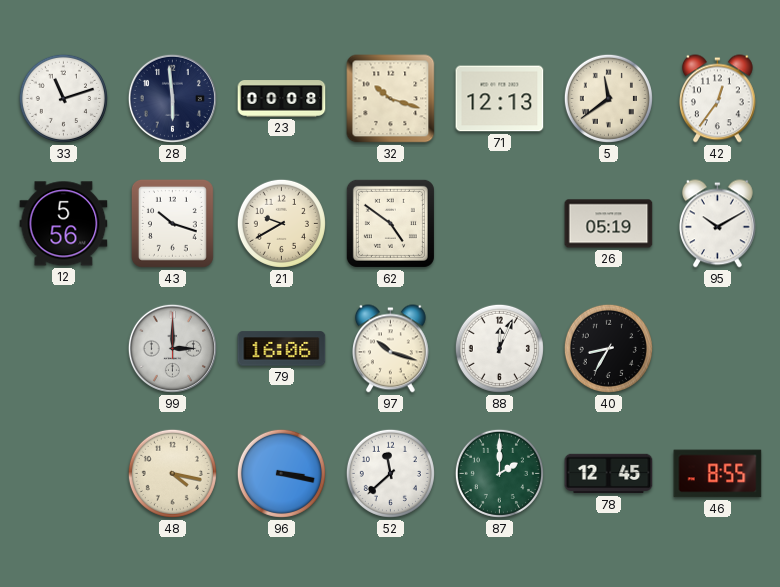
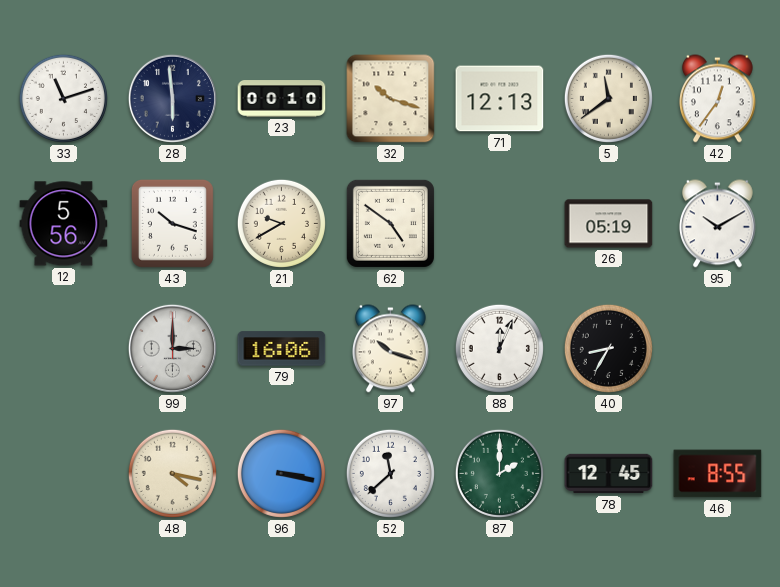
23: 00:08 -> 00:10
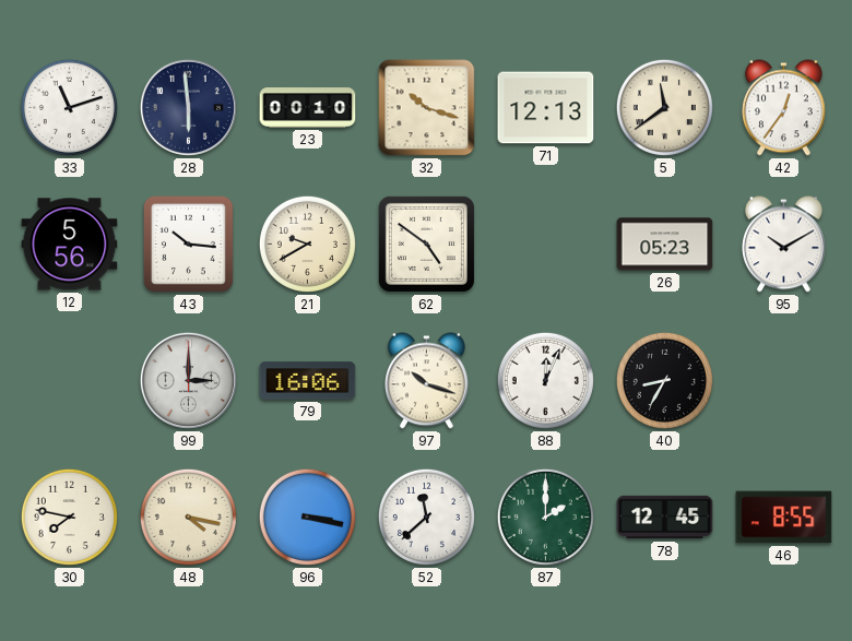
43: 10:18 -> 10:16
26: 05:19 -> 05:23
30: none -> 7:47
